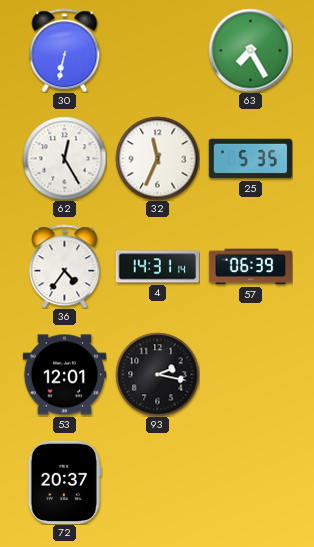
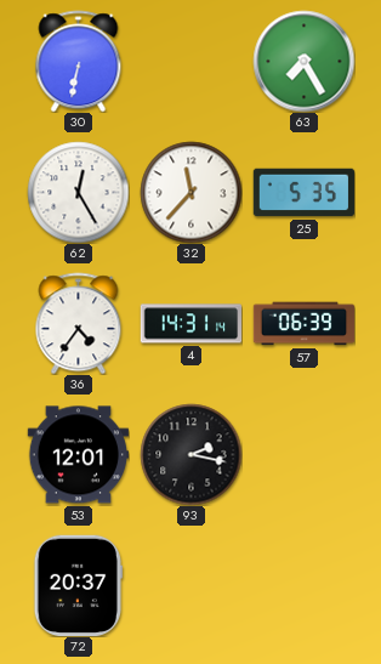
32: 11:34 -> 11:37
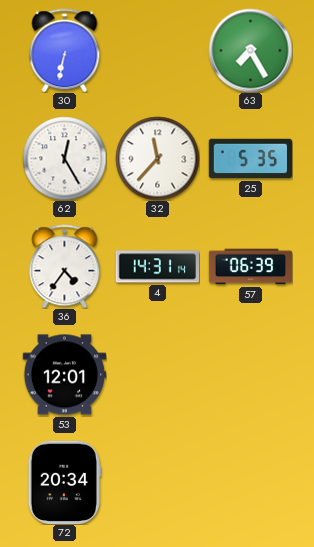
93: 2:17 -> none
72: 20:37 -> 20:34
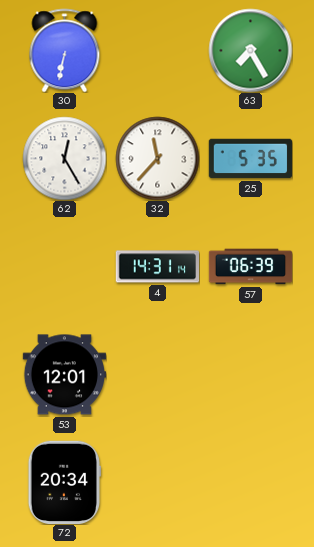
36: 4:36 -> none
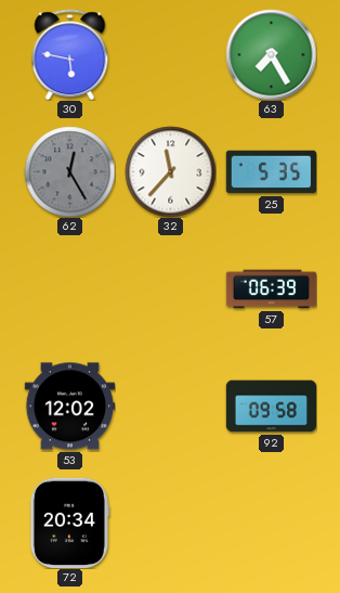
30: 6:32 -> 5:47
62 dial: white -> grey
4: 14:31 -> none
53: 12:01 -> 12:02
92: none -> 09:58
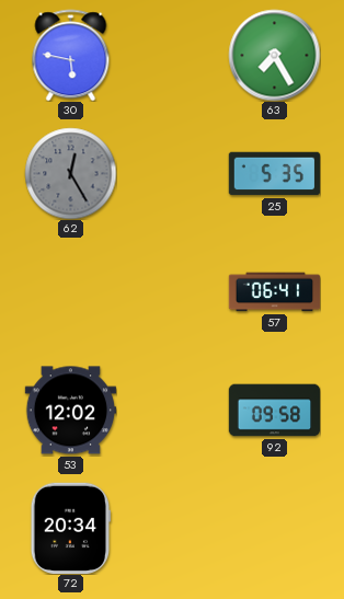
32: 11:37 -> none
57: 06:39 -> 06:41
